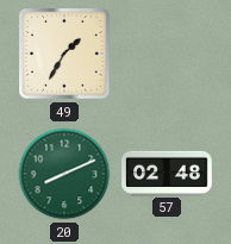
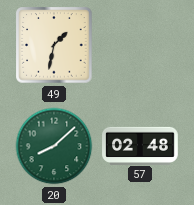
49: 1:35 -> 1:32
20: 8:11 -> 8:08
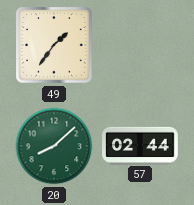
49: 1:32 -> 1:36
57: 02:48 -> 02:44
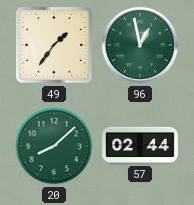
96: none -> 12:58
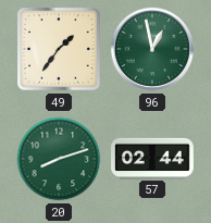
20: 8:08 -> 8:12
